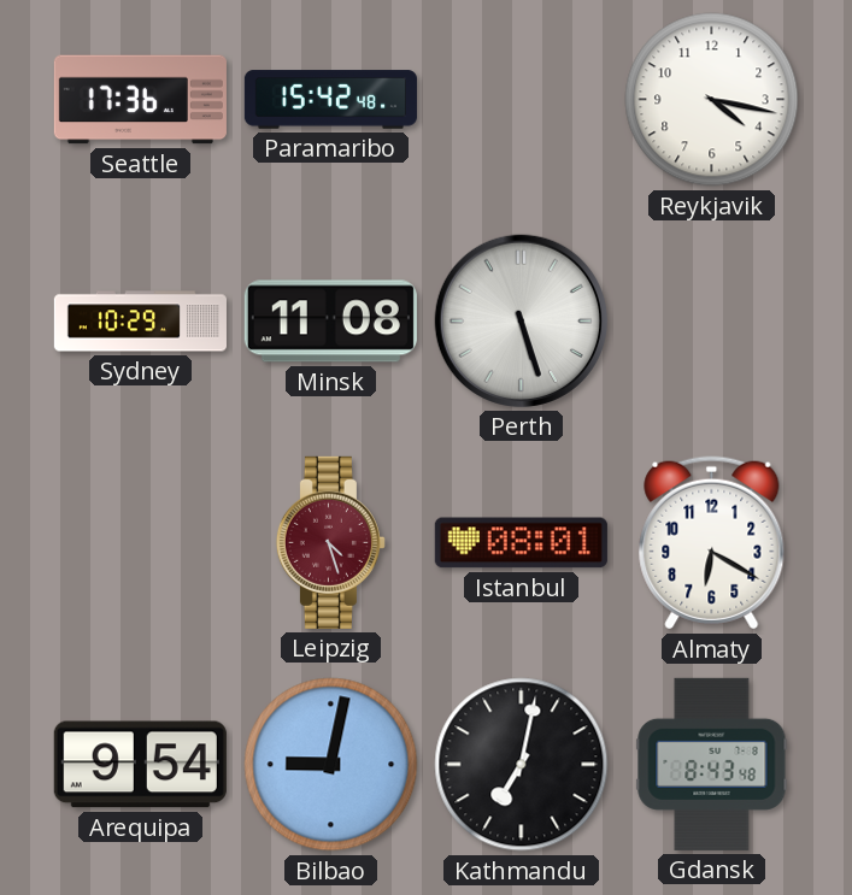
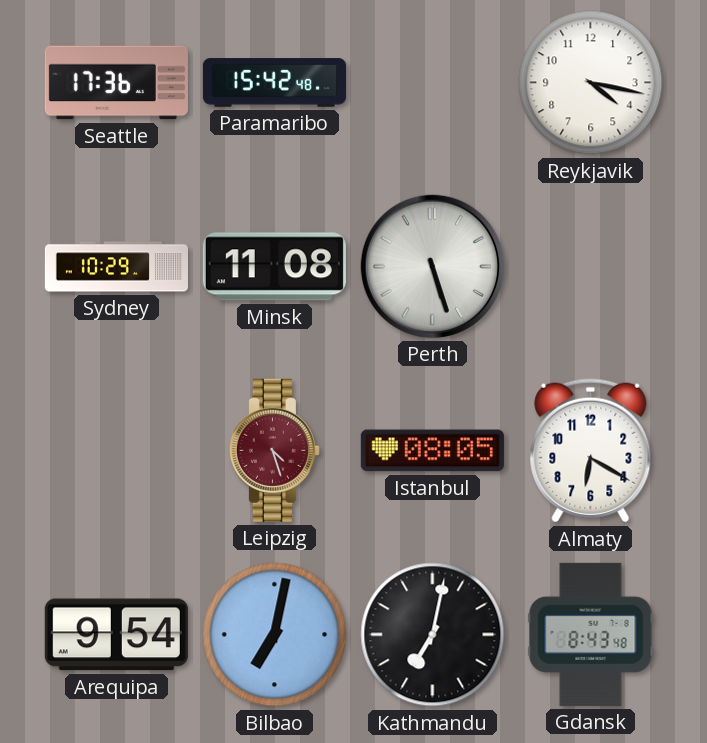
Istanbul: 08:01 -> 08:05
Bilbao: 9:02 -> 7:02
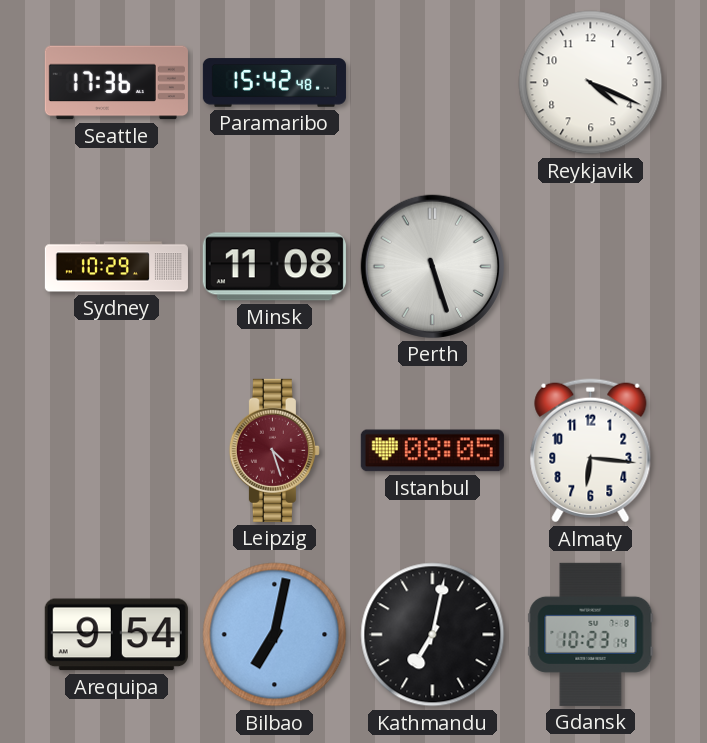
Reykjavik: 4:17 -> 4:19
Almaty: 6:20 -> 6:16
Gdansk: 8:43 -> 10:23
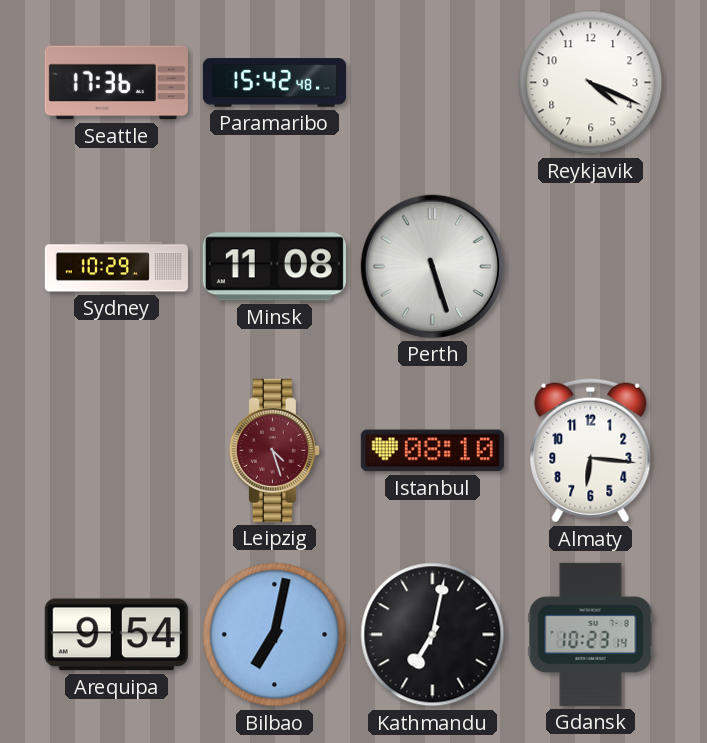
Istanbul: 08:05 -> 08:10
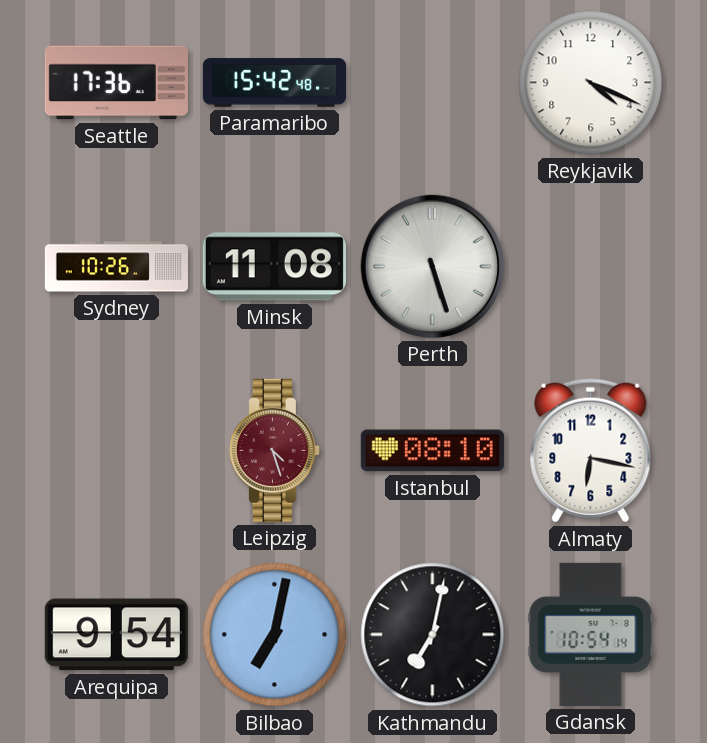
Sydney: 10:29 -> 10:26
Almaty: 6:16 -> 6:17
Gdansk: 10:23 -> 10:54
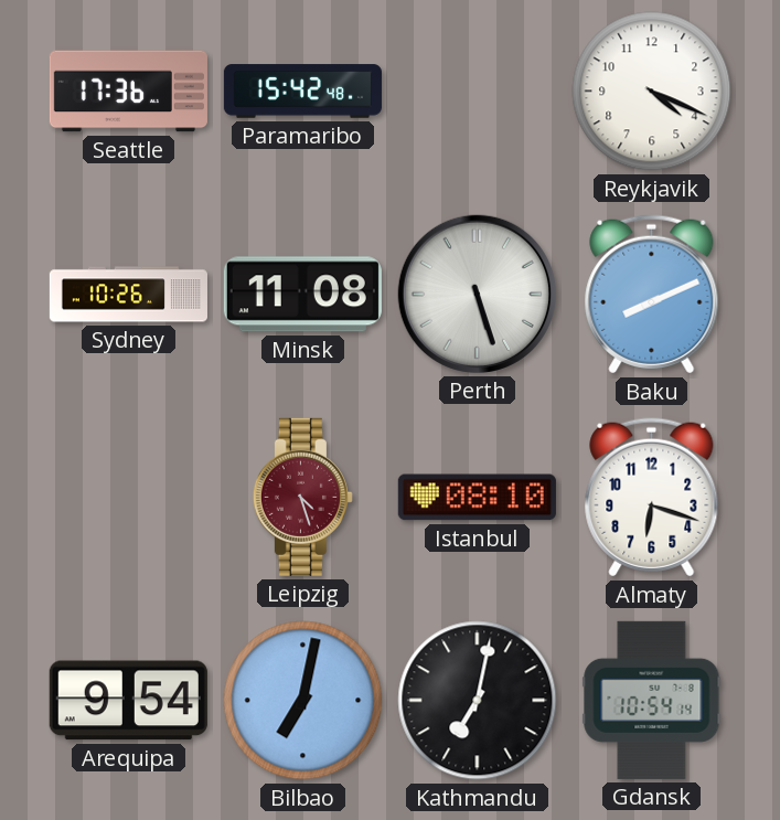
Baku: none -> 8:11
Almaty: 6:17 -> 6:18
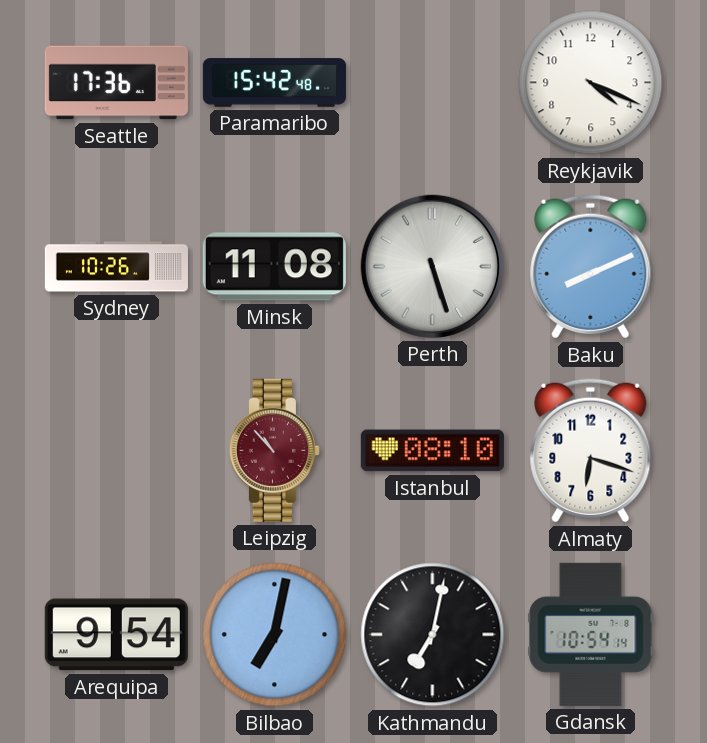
Leipzig: 4:27 -> 10:53
